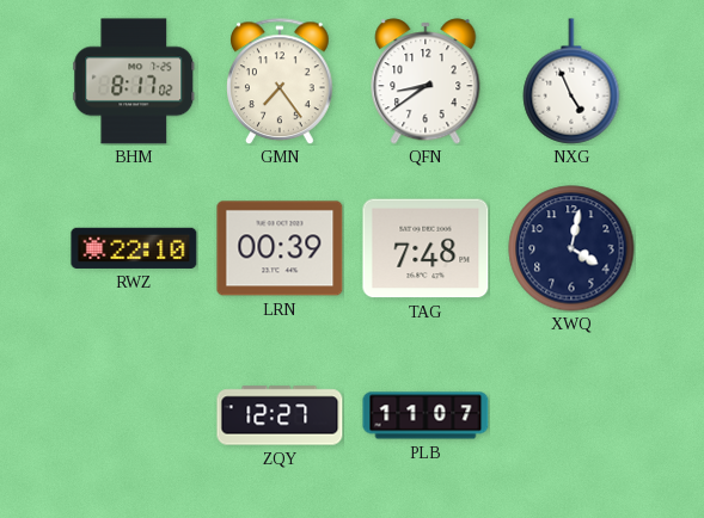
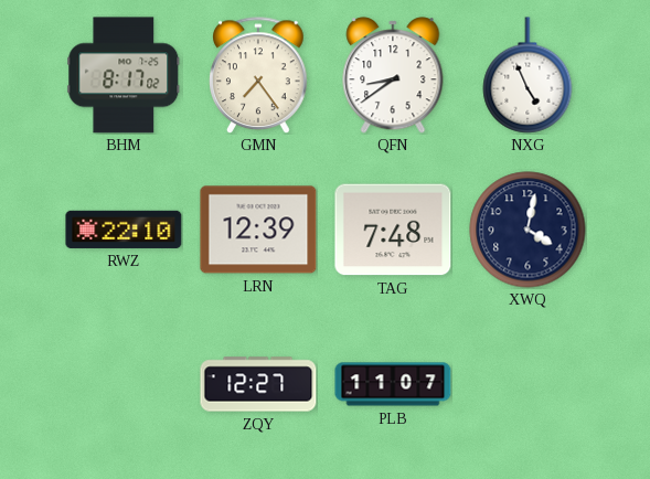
LRN: 00:39 -> 12:39
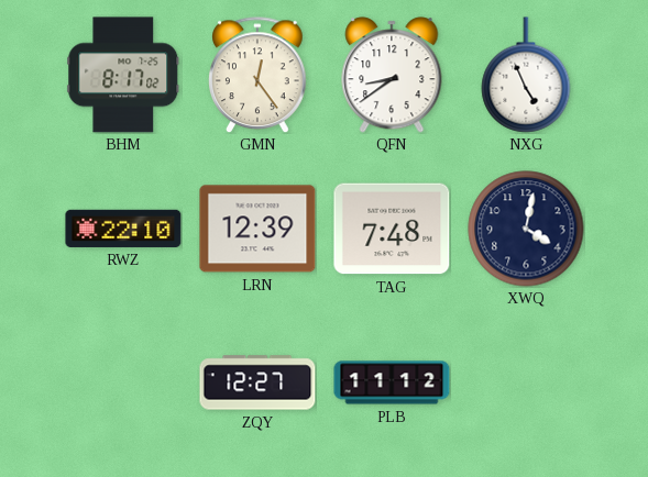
GMN: 7:24 -> 12:24
PLB: 11:07 -> 11:12
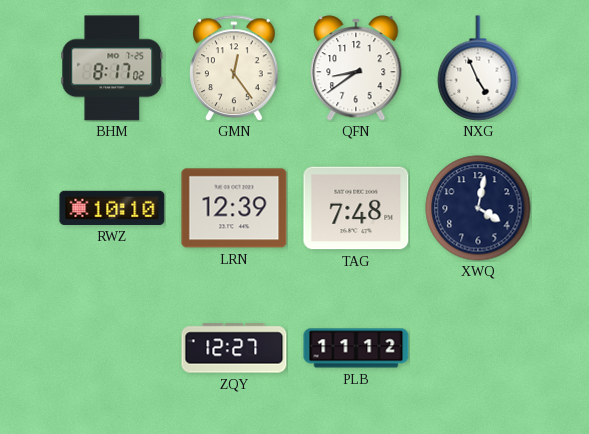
RWZ: 22:10 -> 10:10
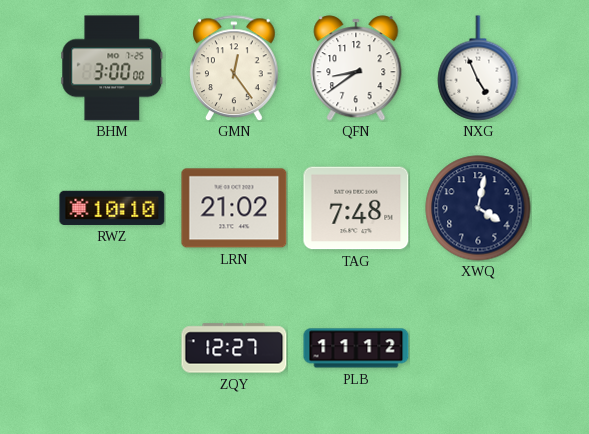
BHM: 8:17 -> 3:00
LRN: 12:39 -> 21:02
